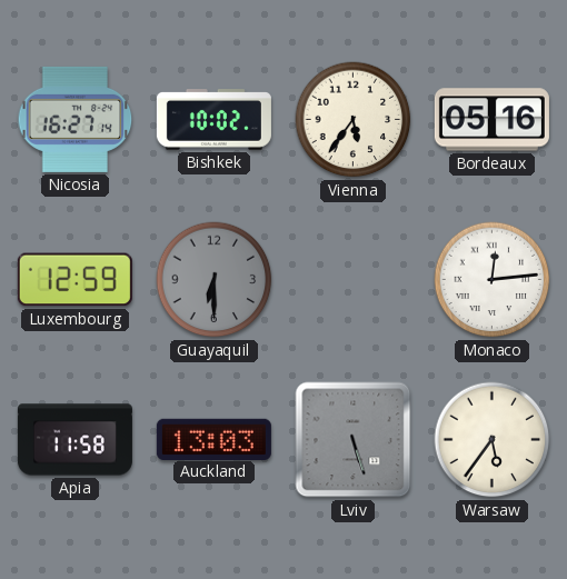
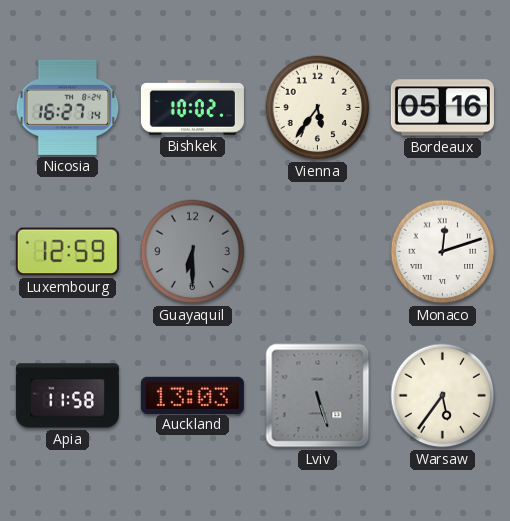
Monaco: 12:14 -> 12:12
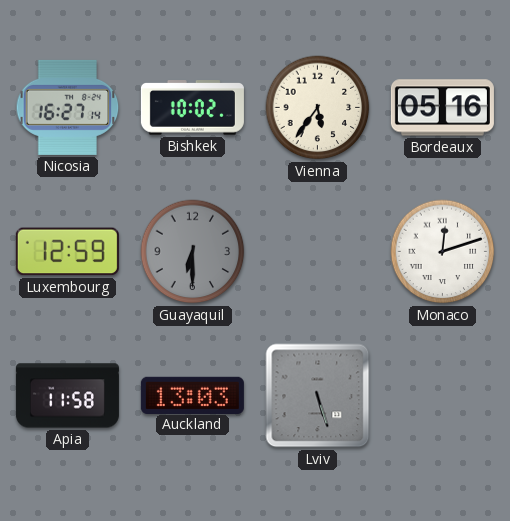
Warsaw: 5:36 -> none
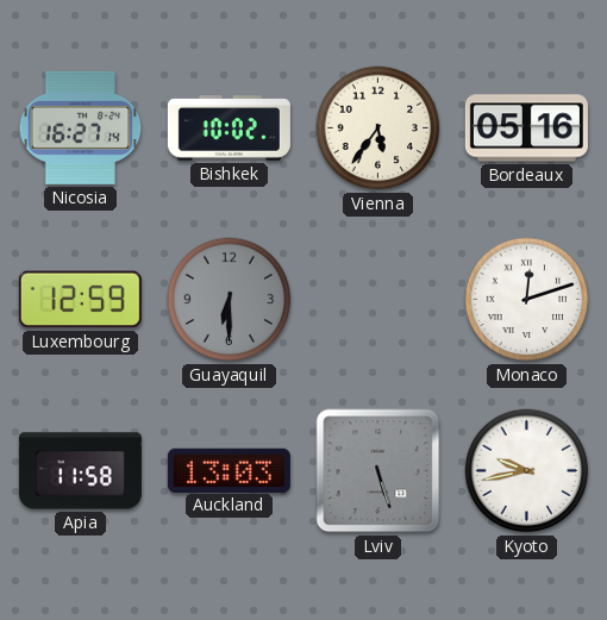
Kyoto: none -> 9:43
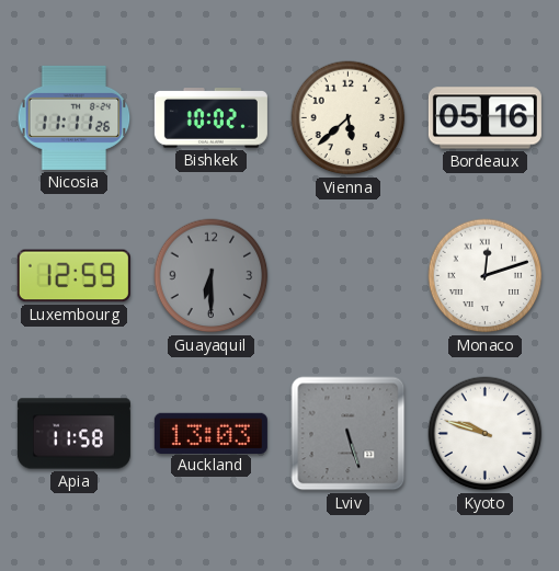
Nicosia: 16:27 -> 11:11
Vienna: 5:36 -> 5:38
Kyoto: 9:43 -> 9:48
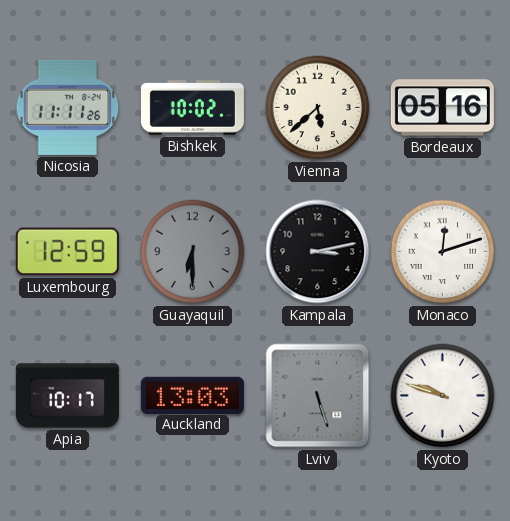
Kampala: none -> 3:13
Apia: 11:58 -> 10:17
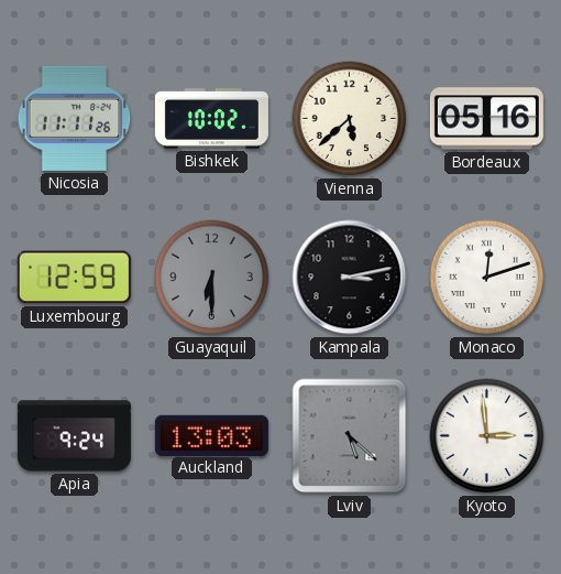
Apia: 10:17 -> 9:24
Lviv: 5:27 -> 5:22
Kyoto: 9:48 -> 2:59
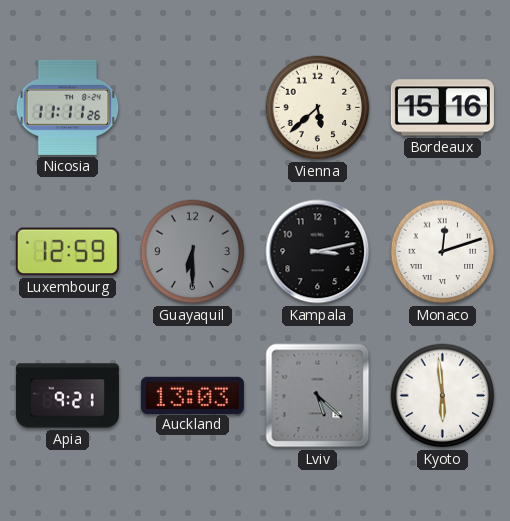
Bishkek: 10:02 -> none
Bordeaux: 05:16 -> 15:16
Apia: 9:24 -> 9:21
Kyoto: 2:59 -> 5:59
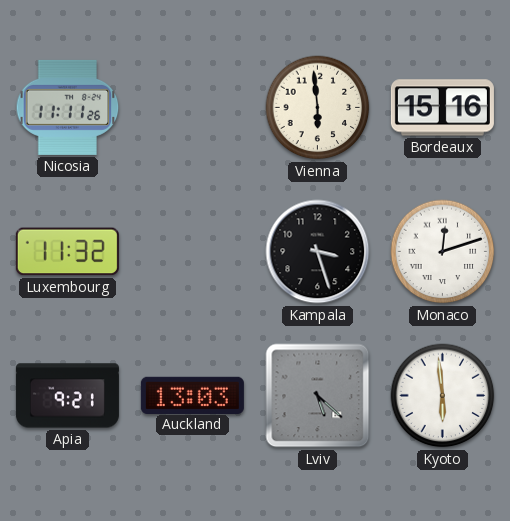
Vienna: 5:38 -> 5:59
Luxembourg: 12:59 -> 11:32
Guayaquil: 6:30 -> none
Kampala: 3:13 -> 3:27
